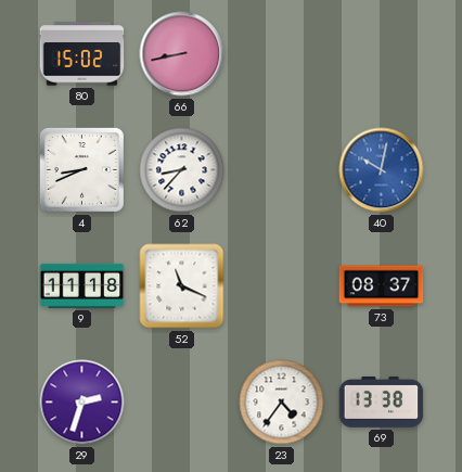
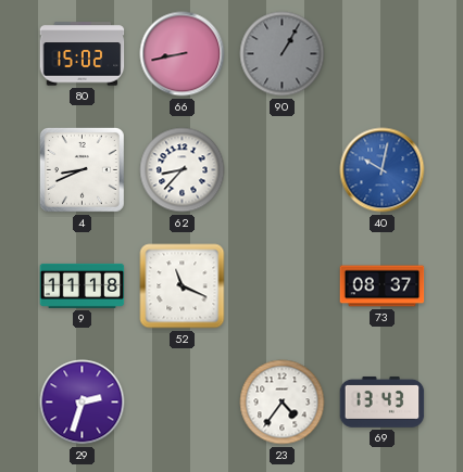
90: none -> 1:05
69: 13:38 -> 13:43
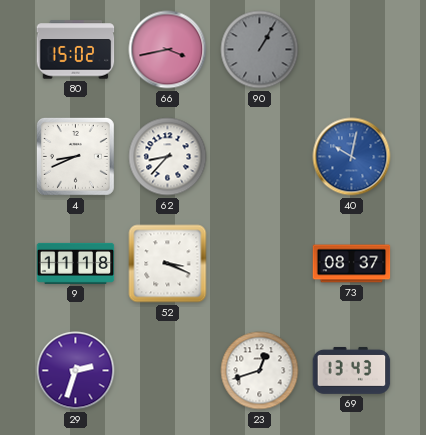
66: 8:43 -> 3:43
52: 11:19 -> 3:19
23: 4:36 -> 12:42
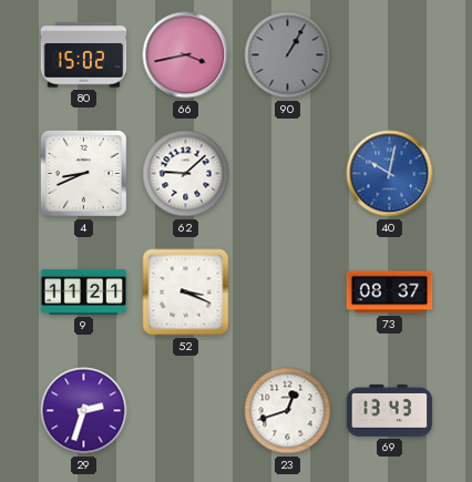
62: 8:37 -> 9:08
9: 11:18 -> 11:21
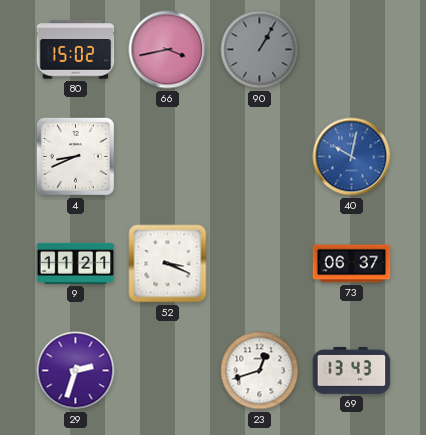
62: 9:08 -> none
73: 08:37 -> 06:37
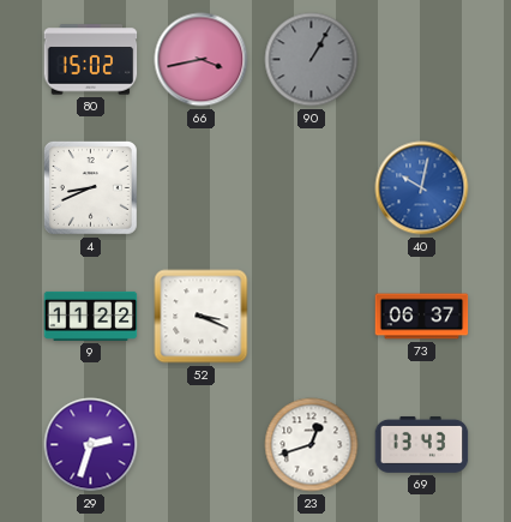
9: 11:21 -> 11:22
